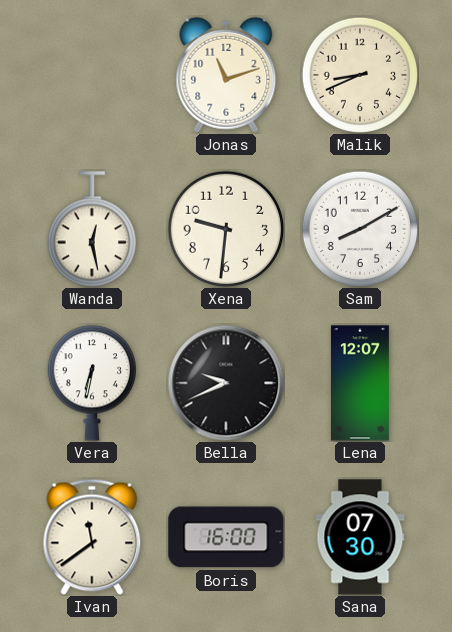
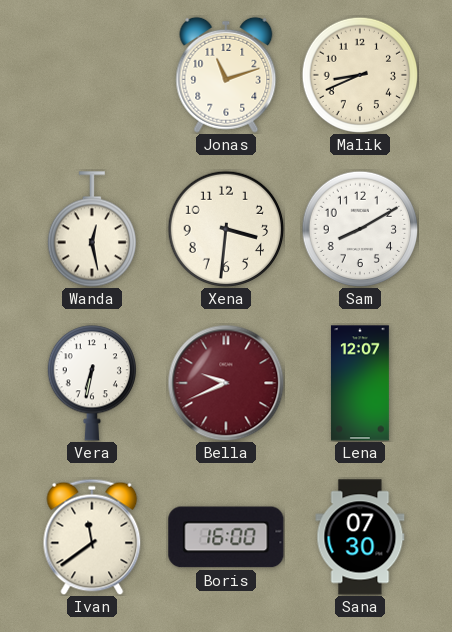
Xena: 9:31 -> 3:31
Bella dial: black -> burgundy
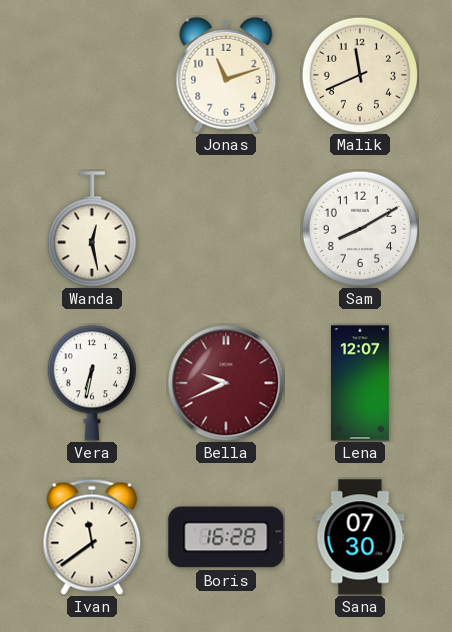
Malik: 8:41 -> 11:41
Xena: 3:31 -> none
Boris: 16:00 -> 16:28
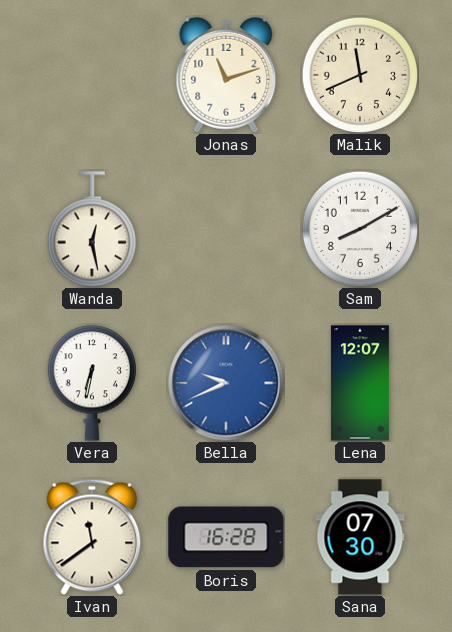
Bella dial: burgundy -> blue
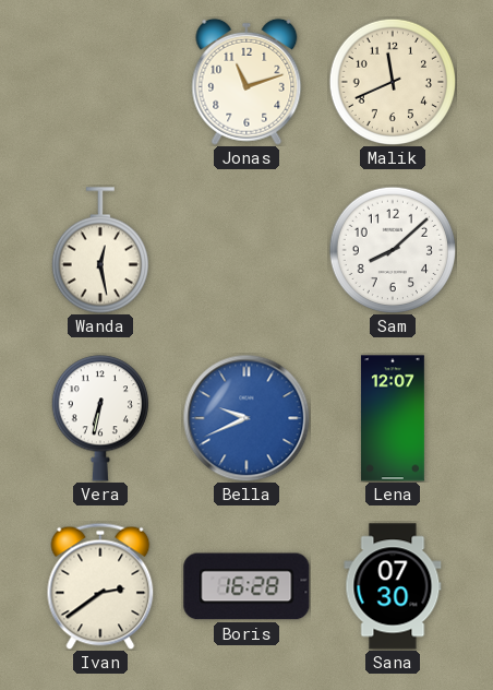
Sam: 8:10 -> 8:08
Ivan: 11:39 -> 2:39
